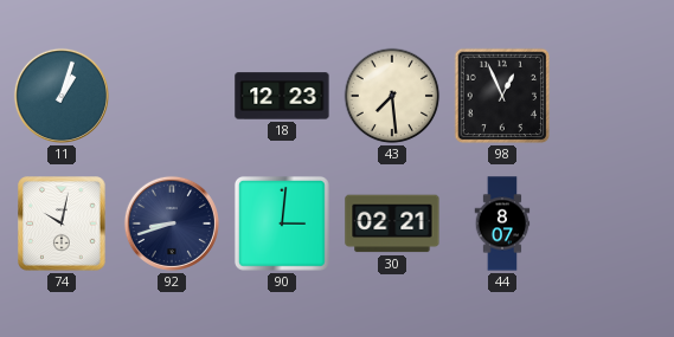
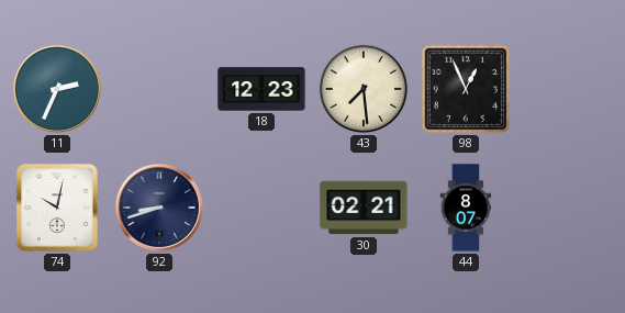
11: 1:03 -> 2:34
90: 3:01 -> none
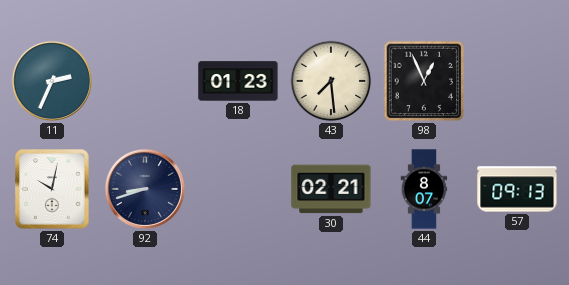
18: 12:23 -> 01:23
57: none -> 09:13
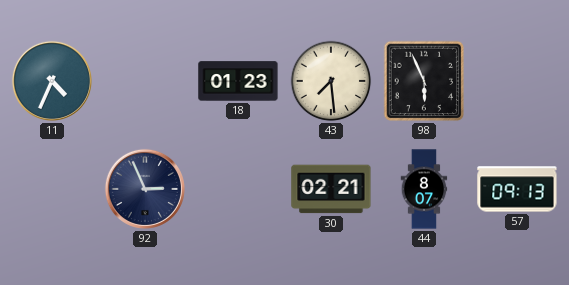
11: 2:34 -> 4:34
98: 12:56 -> 5:56
74: 10:02 -> none
92: 8:42 -> 2:56
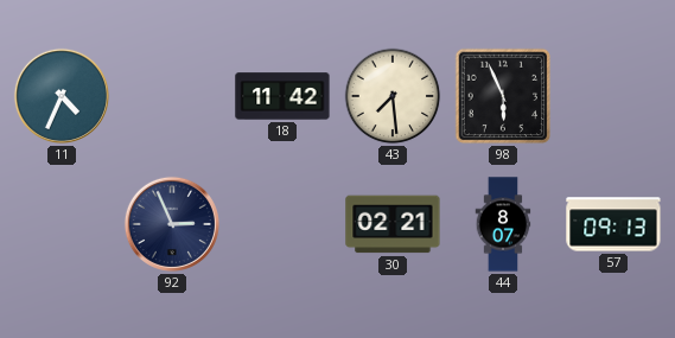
18: 01:23 -> 11:42
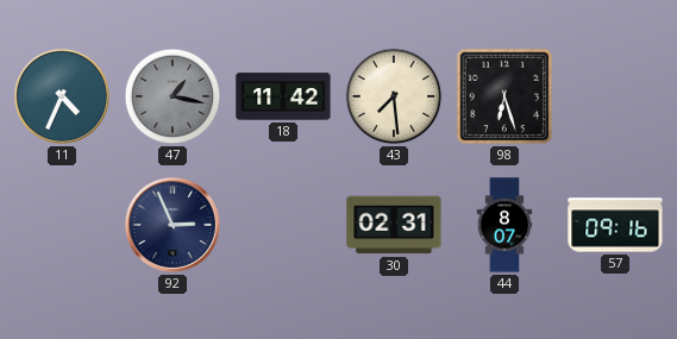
47: none -> 1:17
98: 5:56 -> 6:27
30: 02:21 -> 02:31
57: 09:13 -> 09:16
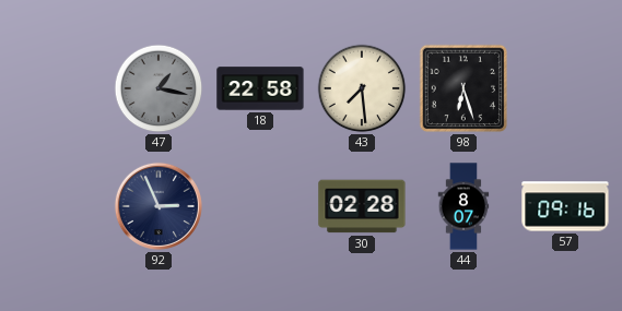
11: 4:34 -> none
18: 11:42 -> 22:58
30: 02:31 -> 02:28
